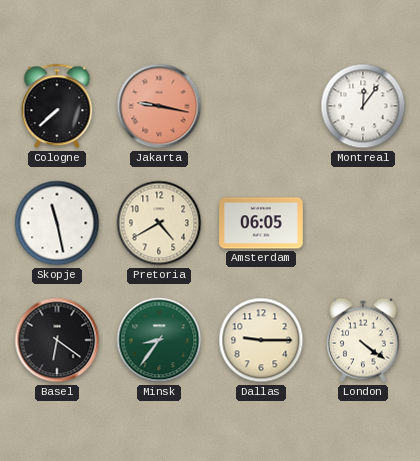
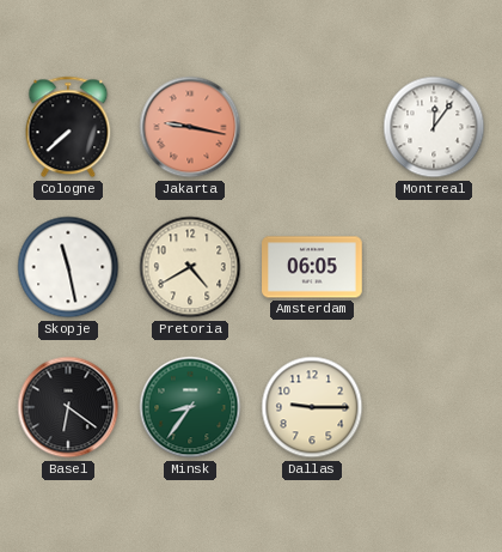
London: 4:21 -> none
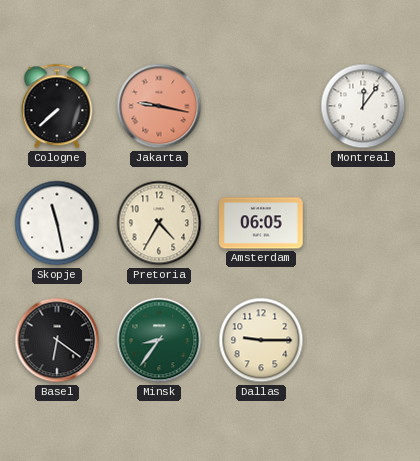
Pretoria: 4:40 -> 4:35
